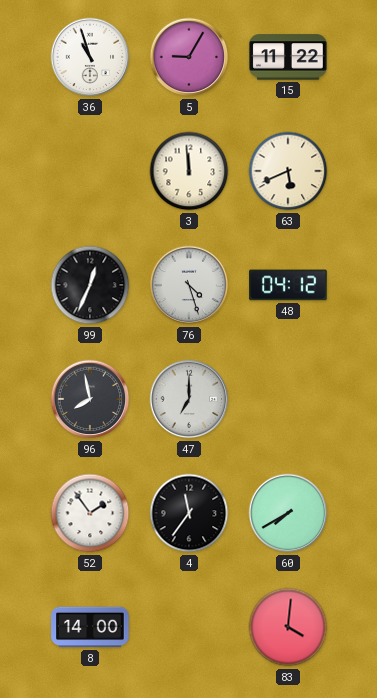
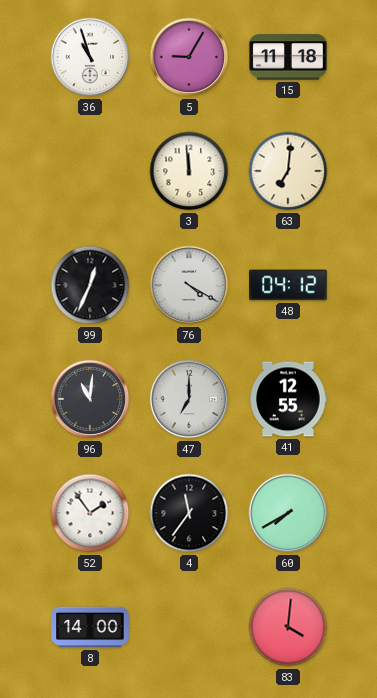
15: 11:22 -> 11:18
63: 5:41 -> 7:01
76: 4:27 -> 4:20
96: 7:58 -> 11:01
41: none -> 12:55
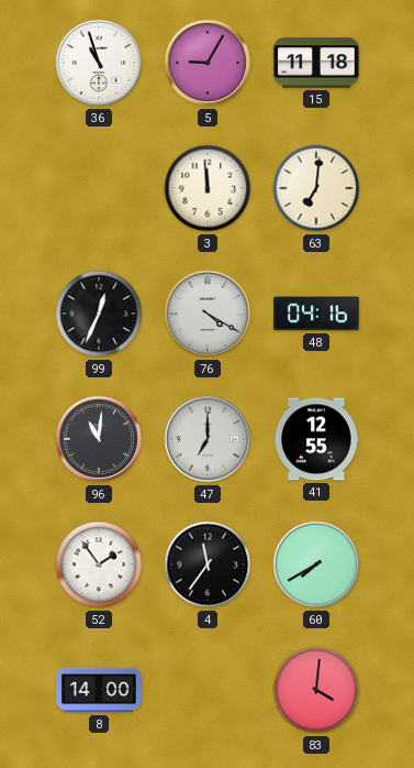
48: 04:12 -> 04:16
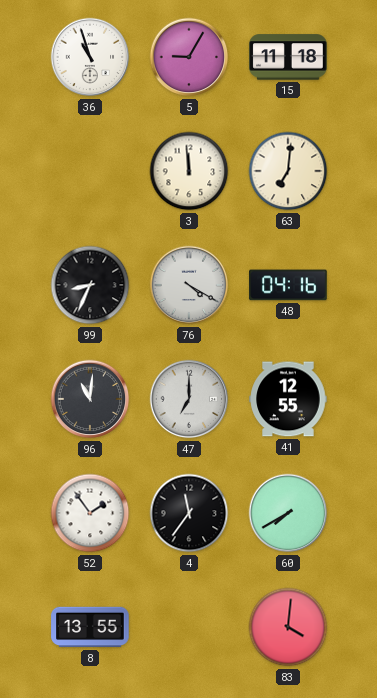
99: 12:34 -> 8:34
8: 14:00 -> 13:55
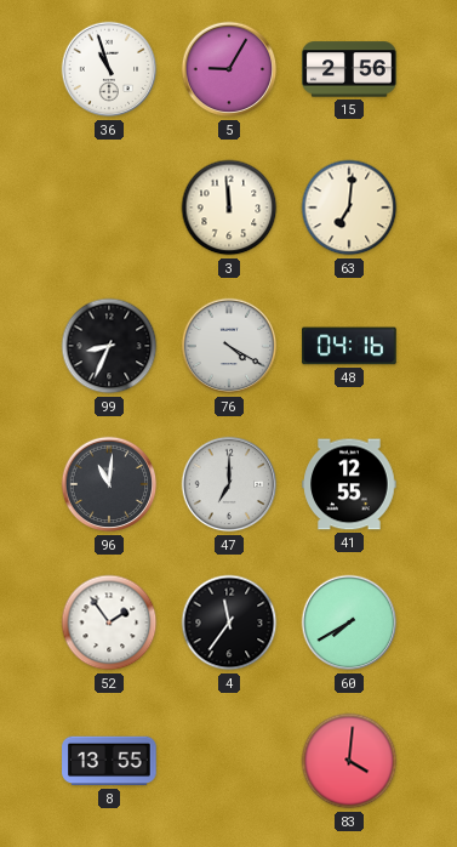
15: 11:18 -> 2:56
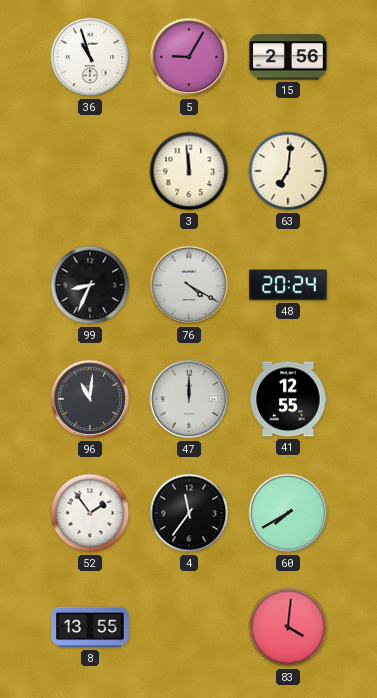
48: 04:16 -> 20:24
47: 7:00 -> 12:00
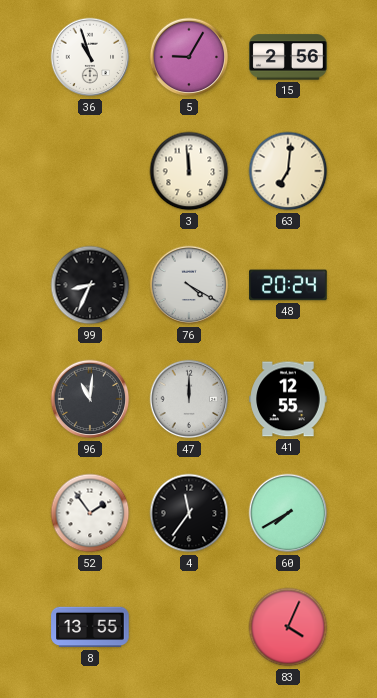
83: 4:01 -> 4:04
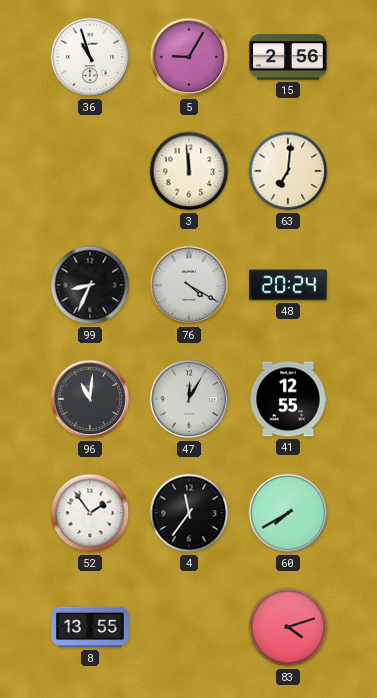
47: 12:00 -> 12:05
83: 4:04 -> 4:12
